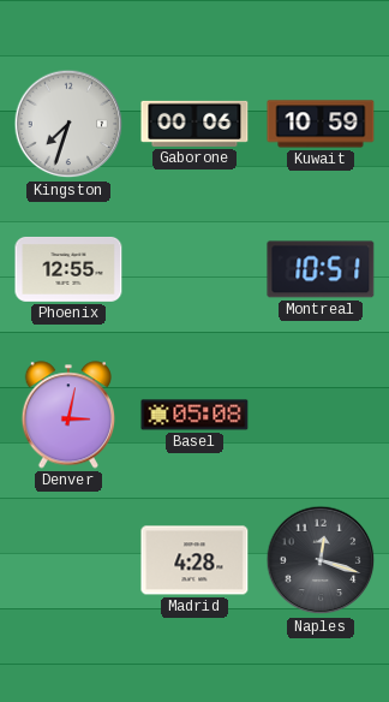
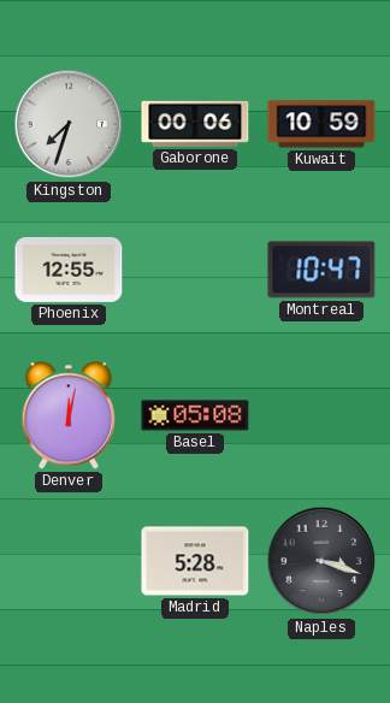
Montreal: 10:51 -> 10:47
Denver: 3:02 -> 12:02
Madrid: 4:28 -> 5:28
Naples: 12:18 -> 3:18
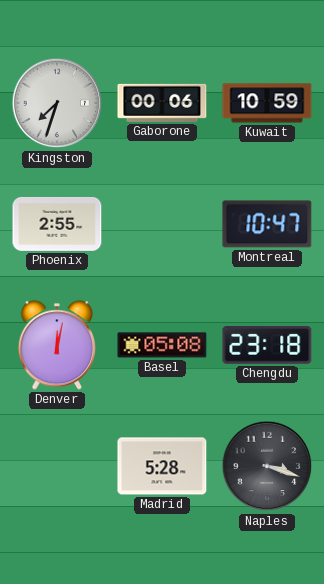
Phoenix: 12:55 -> 2:55
Chengdu: none -> 23:18
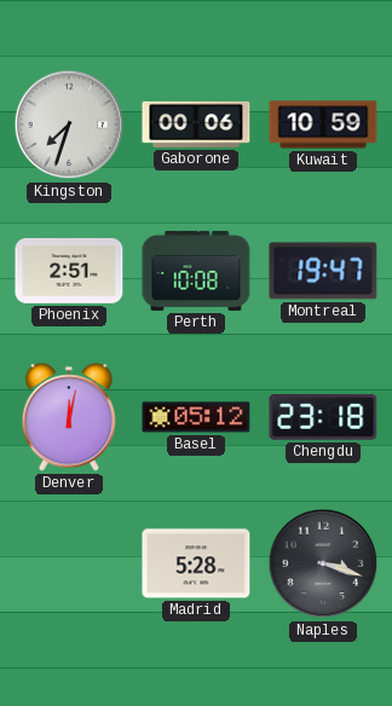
Phoenix: 2:55 -> 2:51
Perth: none -> 10:08
Montreal: 10:47 -> 19:47
Basel: 05:08 -> 05:12
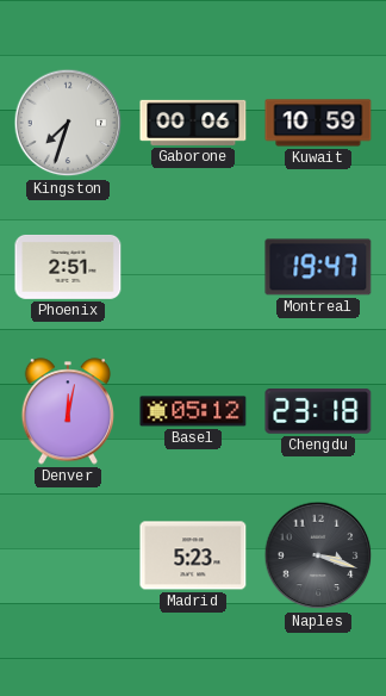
Perth: 10:08 -> none
Madrid: 5:28 -> 5:23
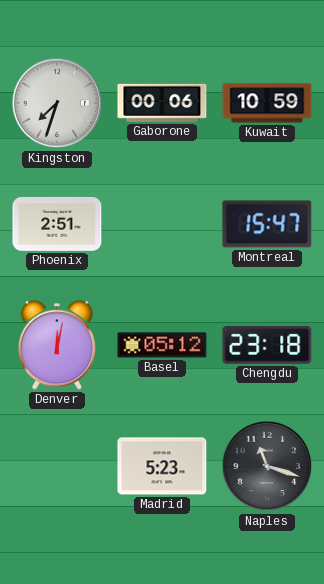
Montreal: 19:47 -> 15:47
Naples: 3:18 -> 11:18
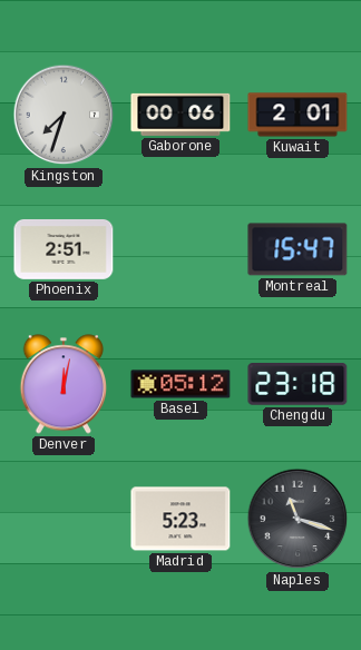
Kuwait: 10:59 -> 2:01
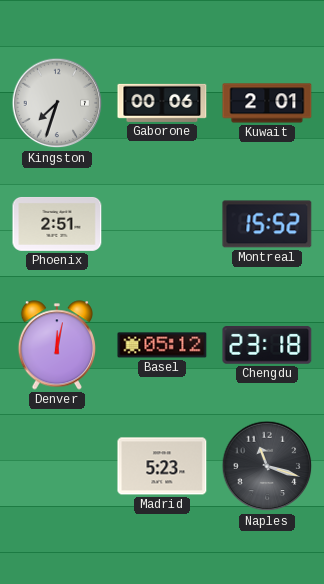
Montreal: 15:47 -> 15:52
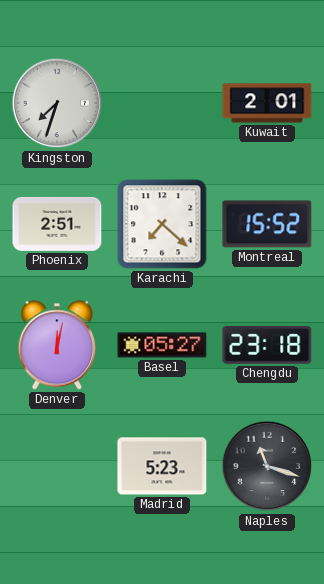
Gaborone: 00:06 -> none
Karachi: none -> 7:22
Basel: 05:12 -> 05:27
